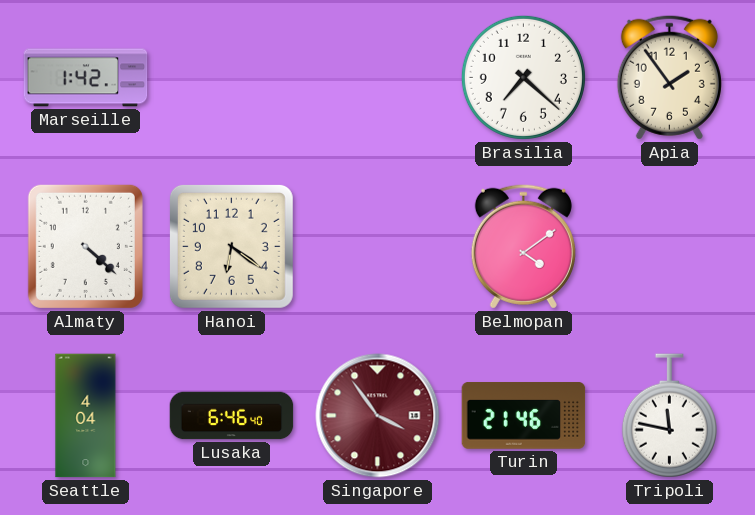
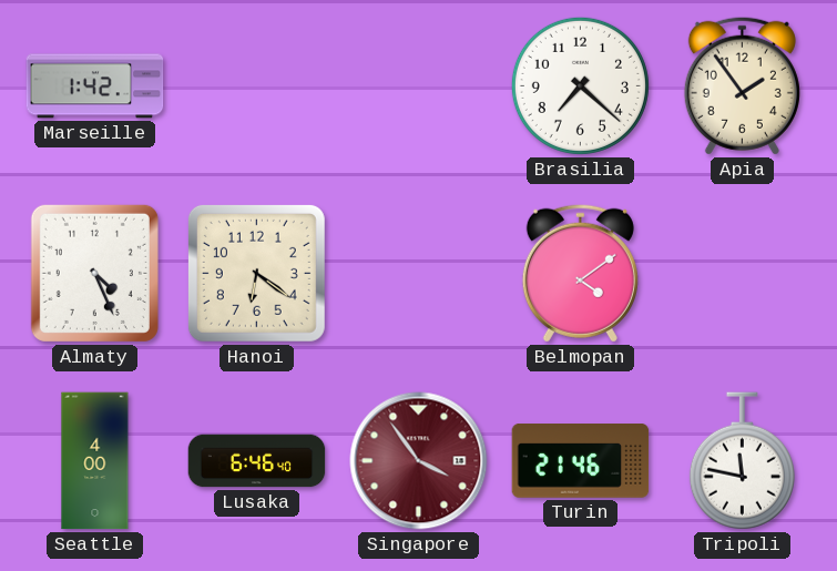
Almaty: 4:22 -> 4:26
Seattle: 4:04 -> 4:00
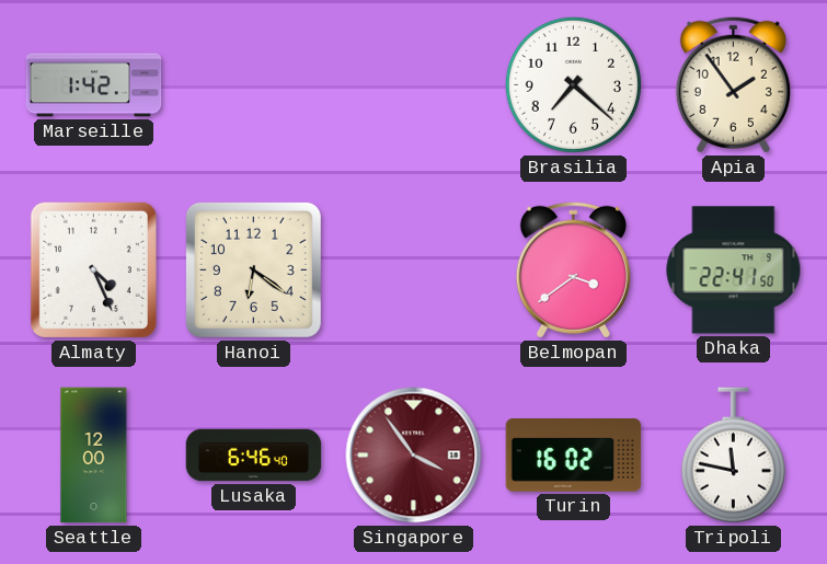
Belmopan: 4:09 -> 3:39
Dhaka: none -> 22:41
Seattle: 4:00 -> 12:00
Turin: 21:46 -> 16:02
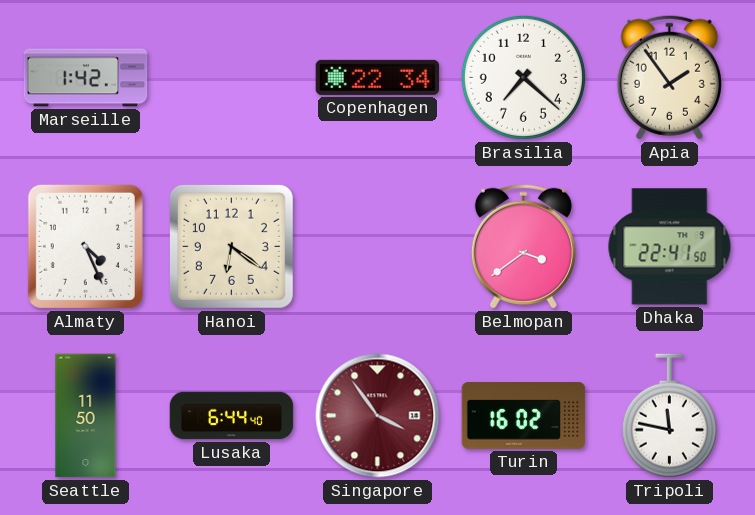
Copenhagen: none -> 22:34
Seattle: 12:00 -> 11:50
Lusaka: 6:46 -> 6:44
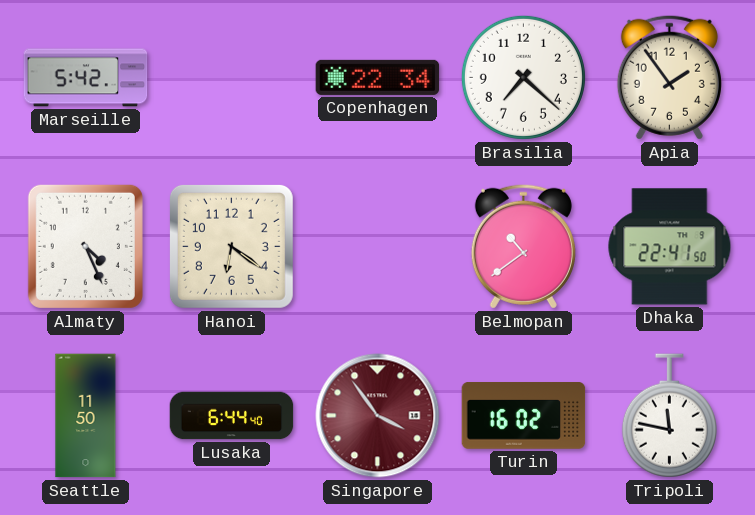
Marseille: 1:42 -> 5:42
Belmopan: 3:39 -> 10:39
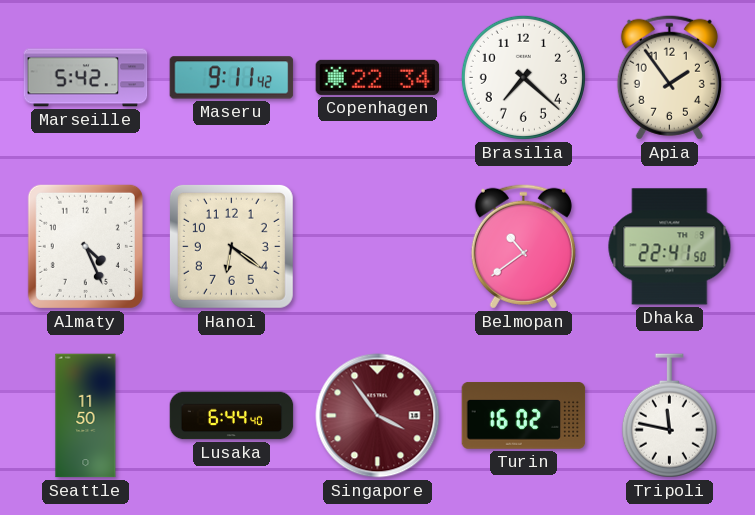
Maseru: none -> 9:11
